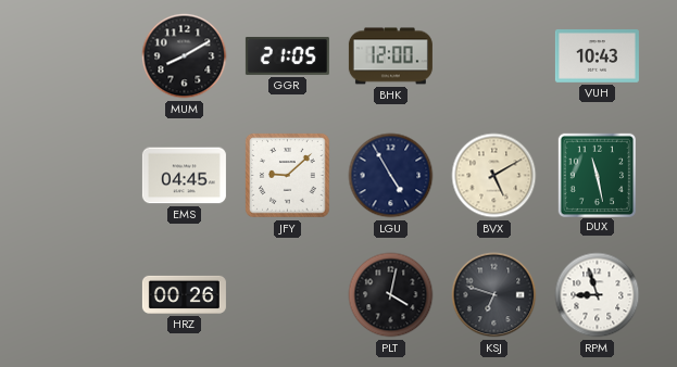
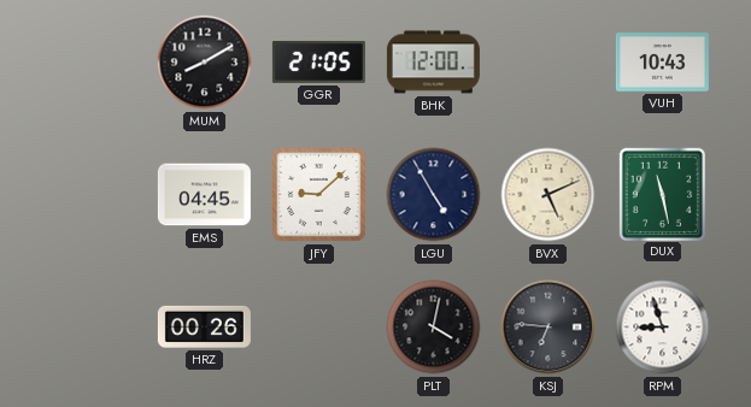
BVX: 5:10 -> 5:11
KSJ: 6:48 -> 6:46
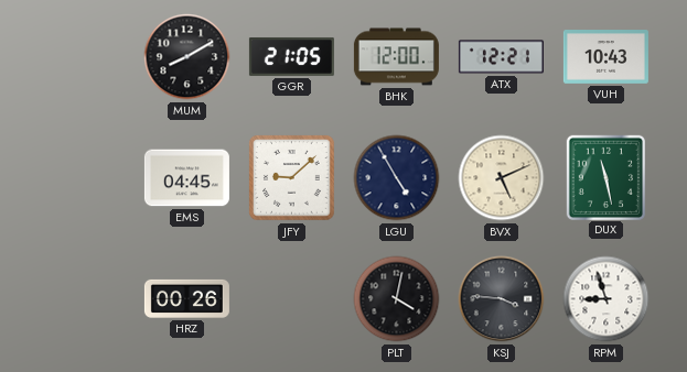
ATX: none -> 12:21
KSJ: 6:46 -> 3:46
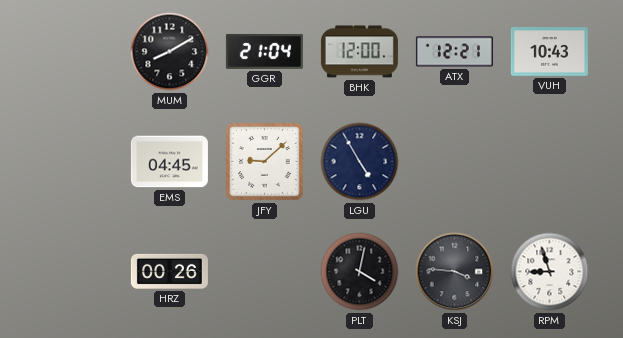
GGR: 21:05 -> 21:04
BVX: 5:11 -> none
DUX: 11:28 -> none
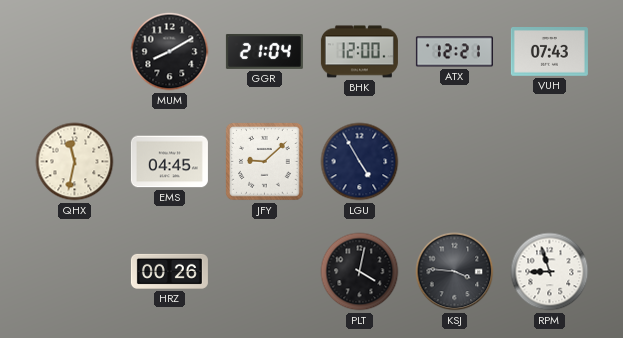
VUH: 10:43 -> 07:43
QHX: none -> 11:32
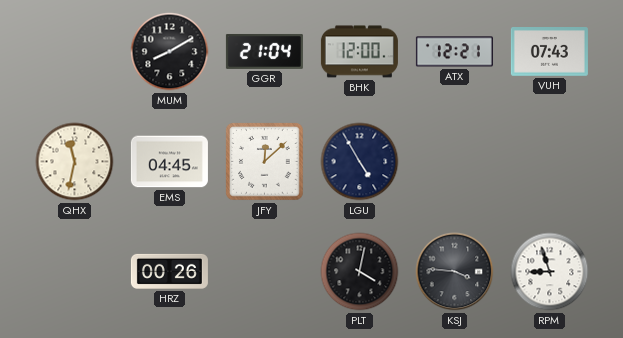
JFY: 9:08 -> 12:08
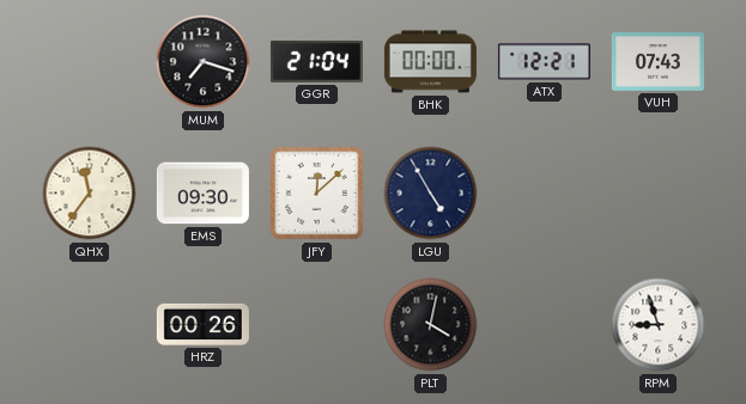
MUM: 8:10 -> 7:18
BHK: 12:00 -> 00:00
QHX: 11:32 -> 11:36
EMS: 04:45 -> 09:30
KSJ: 3:46 -> none
